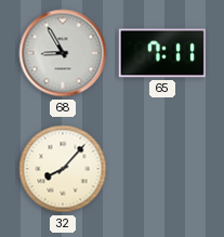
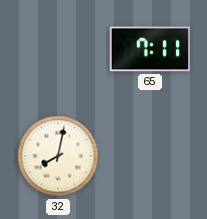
68: 8:55 -> none
32: 8:07 -> 8:02
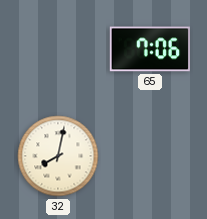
65: 7:11 -> 7:06
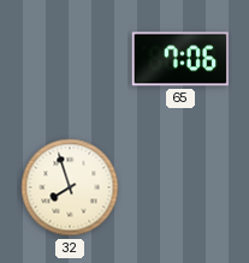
32: 8:02 -> 7:57
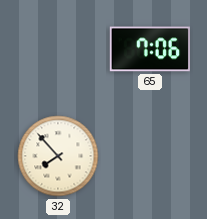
32: 7:57 -> 7:53
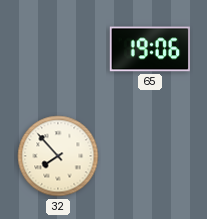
65: 7:06 -> 19:06
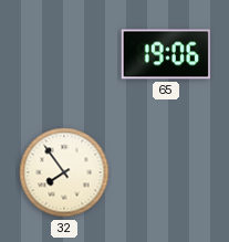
32: 7:53 -> 7:54
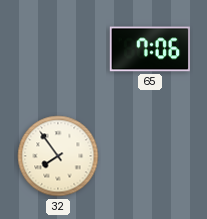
65: 19:06 -> 7:06
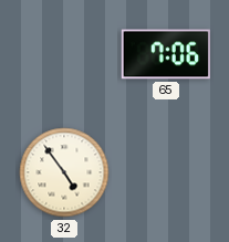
32: 7:54 -> 4:54
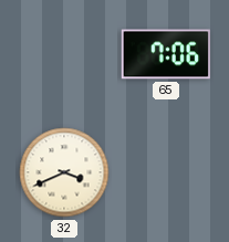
32: 4:54 -> 3:41
